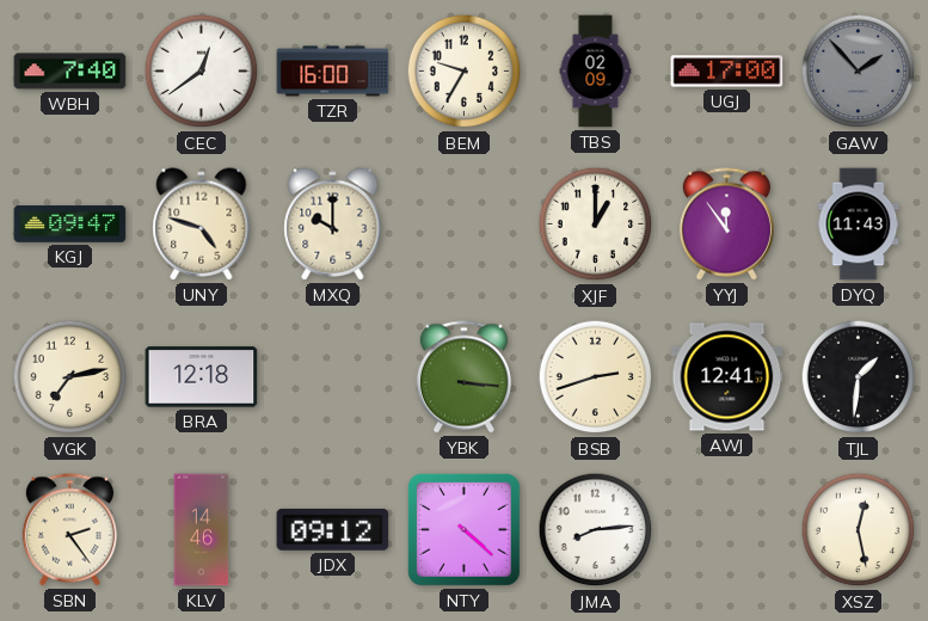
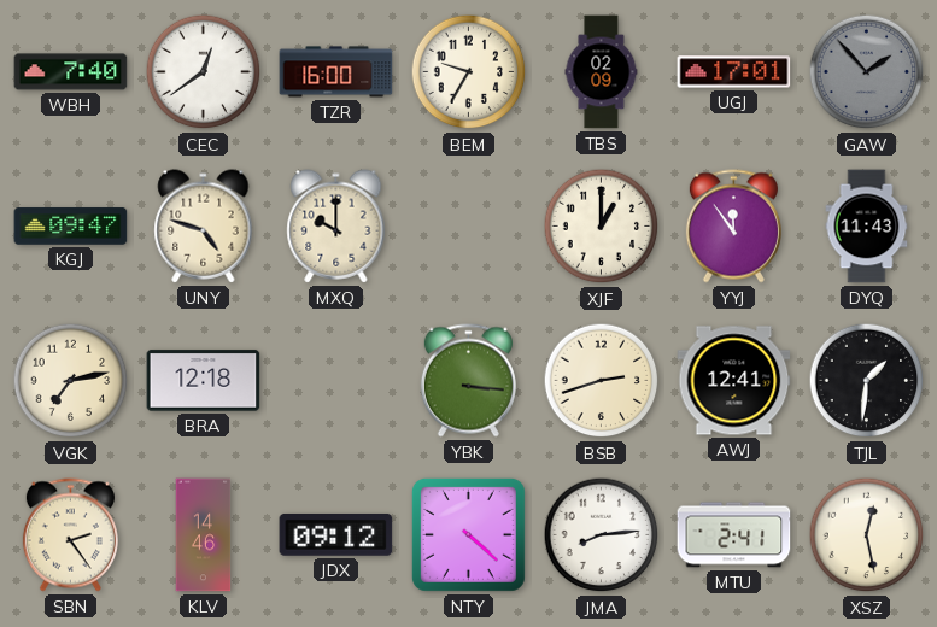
UGJ: 17:00 -> 17:01
MTU: none -> 2:41
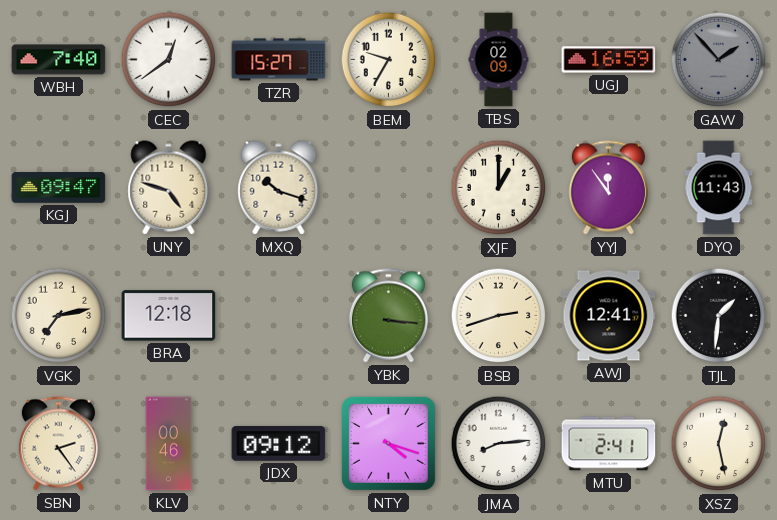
TZR: 16:00 -> 15:27
UGJ: 17:01 -> 16:59
MXQ: 10:00 -> 10:18
KLV: 14:46 -> 00:46
NTY: 4:22 -> 4:18
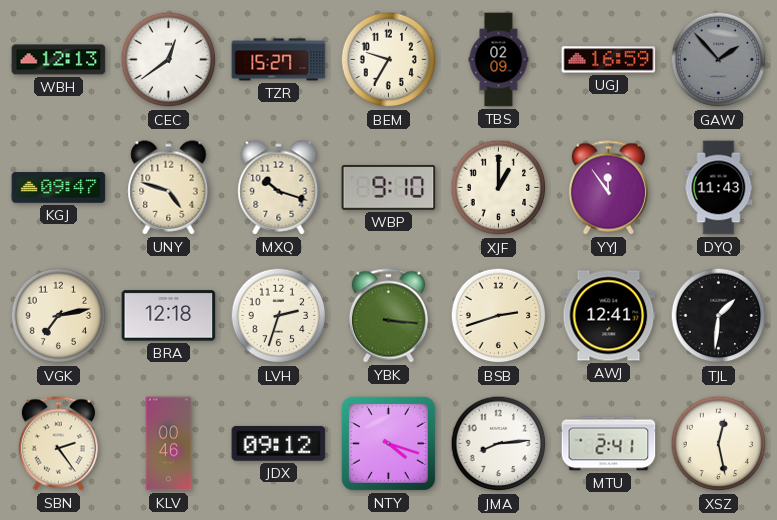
WBH: 7:40 -> 12:13
WBP: none -> 9:10
LVH: none -> 2:33
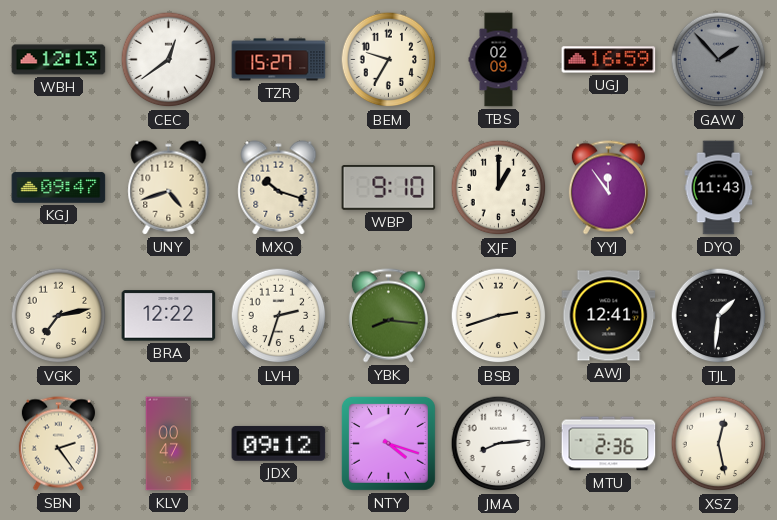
UNY: 4:48 -> 4:42
BRA: 12:18 -> 12:22
YBK: 3:16 -> 8:16
KLV: 00:46 -> 00:47
MTU: 2:41 -> 2:36
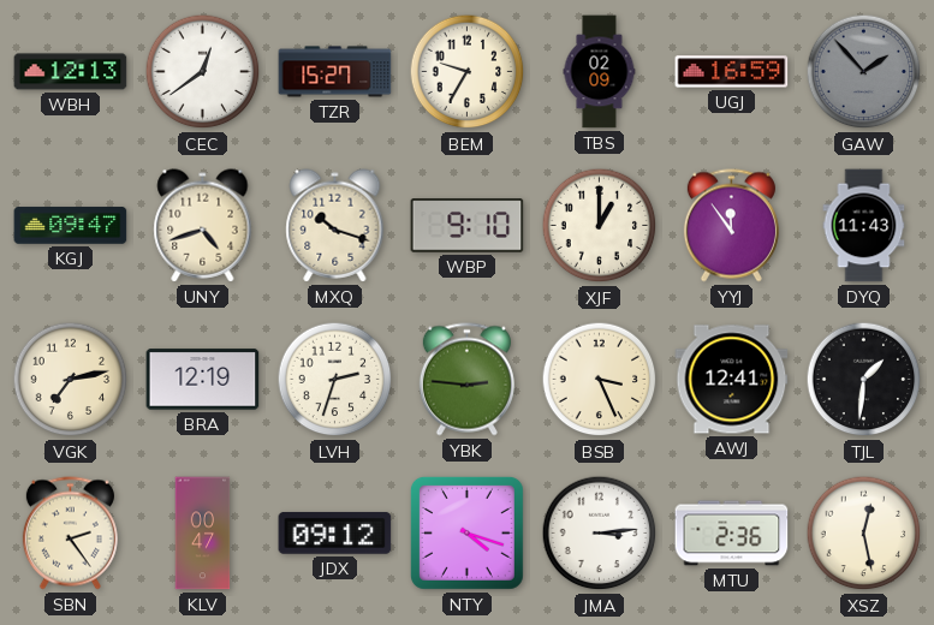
BRA: 12:22 -> 12:19
YBK: 8:16 -> 2:46
BSB: 2:42 -> 3:26
JMA: 8:14 -> 3:14
